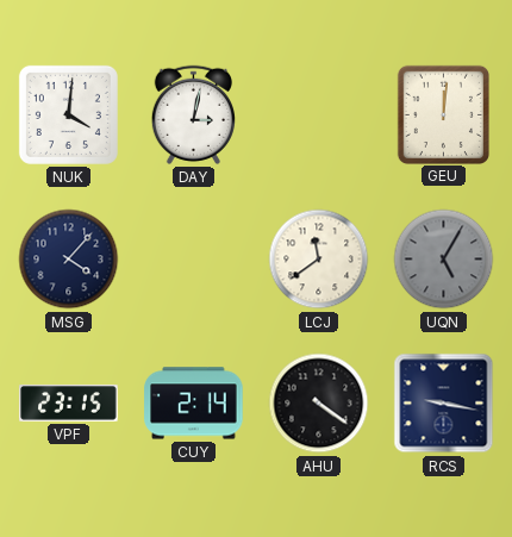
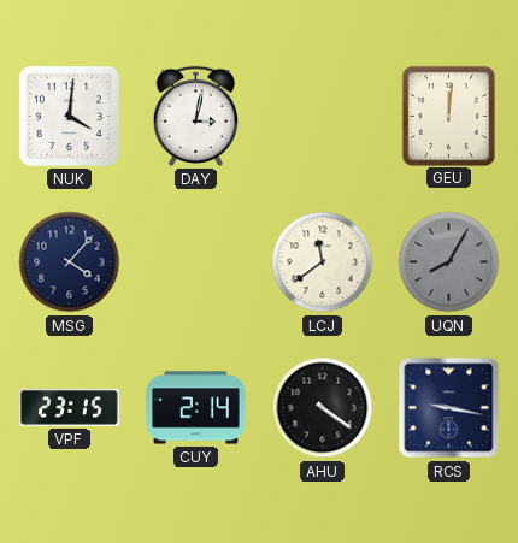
UQN: 5:05 -> 8:05
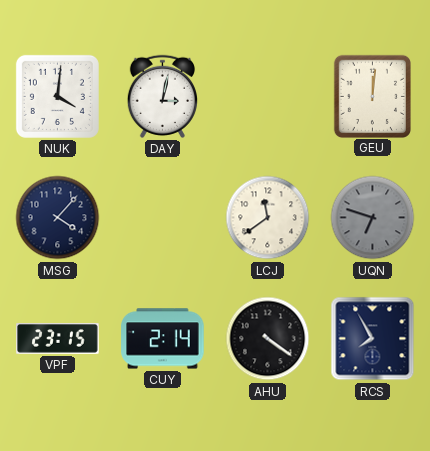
UQN: 8:05 -> 6:48
RCS: 9:17 -> 7:55
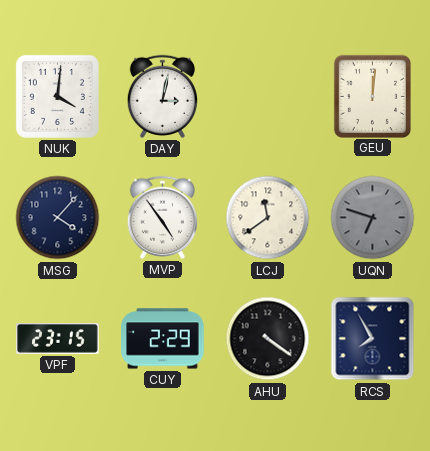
MVP: none -> 4:54
CUY: 2:14 -> 2:29
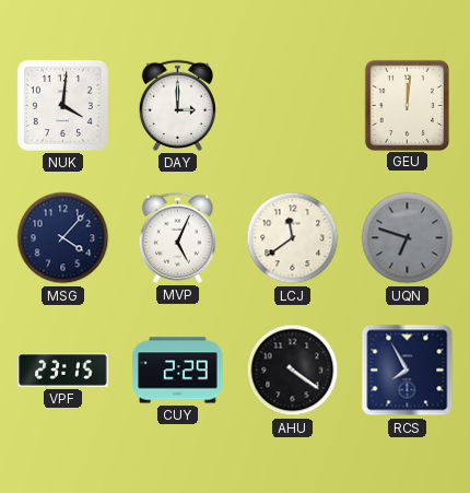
DAY: 3:02 -> 3:00
MVP: 4:54 -> 5:04
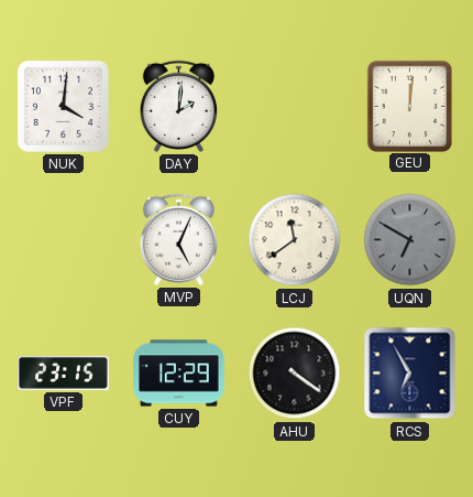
DAY: 3:00 -> 2:01
MSG: 4:07 -> none
UQN: 6:48 -> 6:50
CUY: 2:29 -> 12:29
RCS: 7:55 -> 6:55
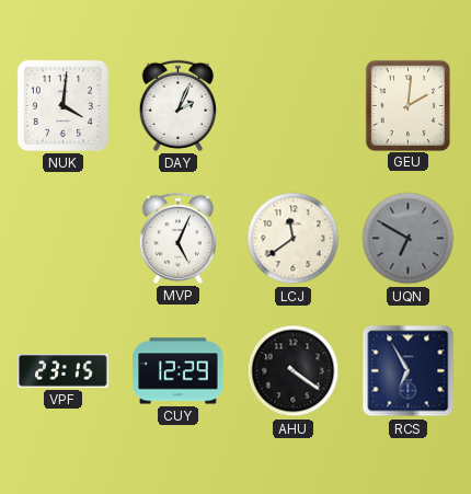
DAY: 2:01 -> 2:04
GEU: 12:01 -> 2:01
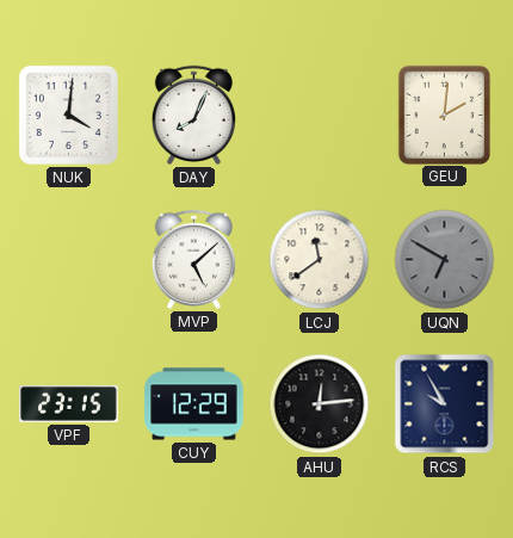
DAY: 2:04 -> 8:04
MVP: 5:04 -> 5:08
AHU: 4:21 -> 12:14
RCS: 6:55 -> 9:55
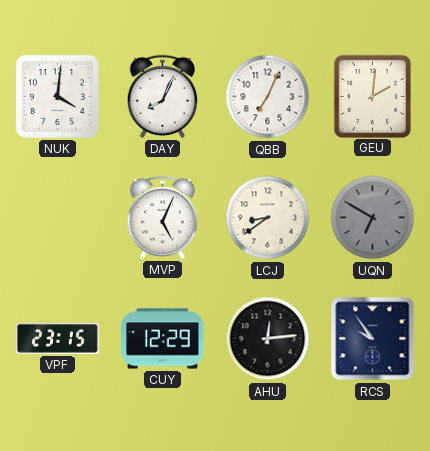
QBB: none -> 7:04
MVP: 5:08 -> 5:04
LCJ: 11:39 -> 8:39
RCS: 9:55 -> 9:54
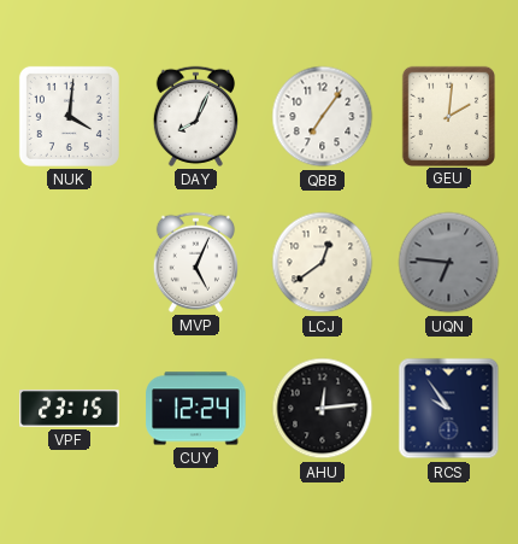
QBB: 7:04 -> 7:06
LCJ: 8:39 -> 12:39
UQN: 6:50 -> 6:46
CUY: 12:29 -> 12:24
